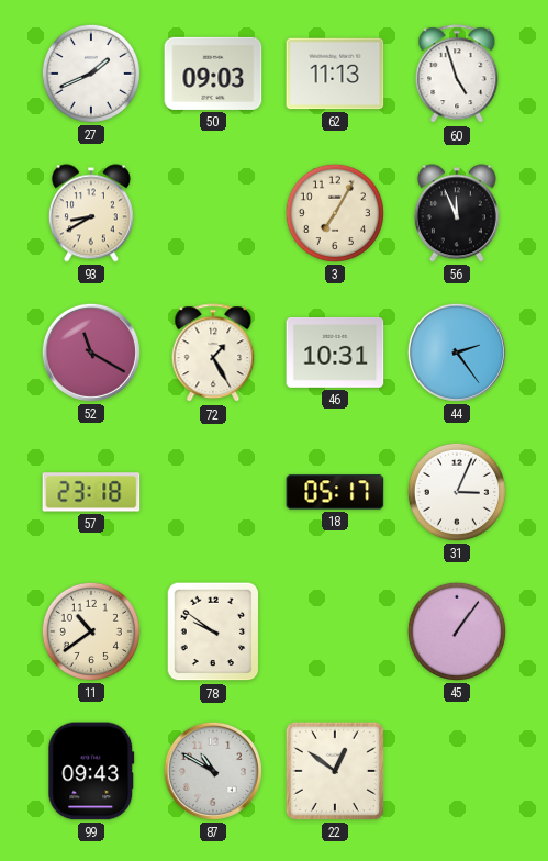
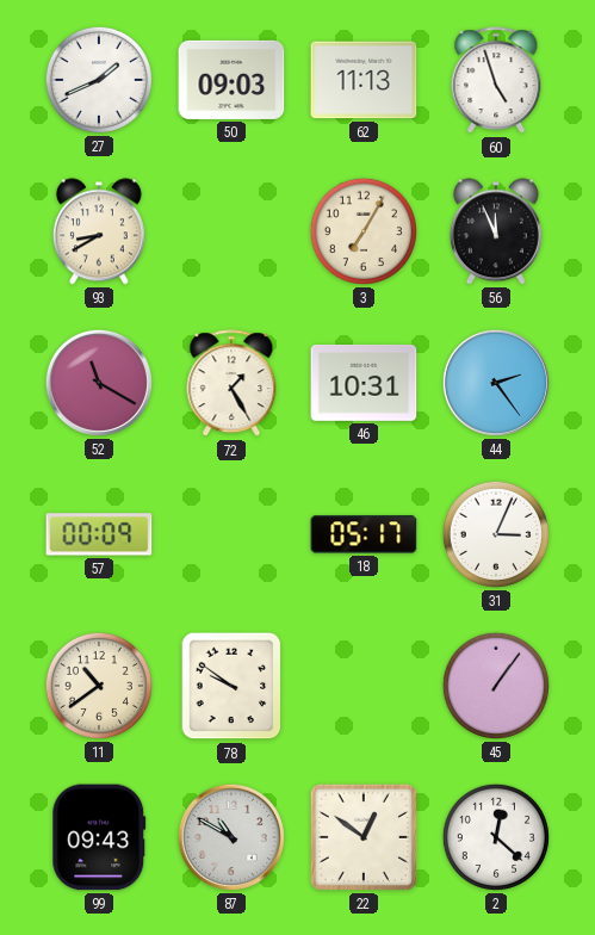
57: 23:18 -> 00:09
2: none -> 12:22
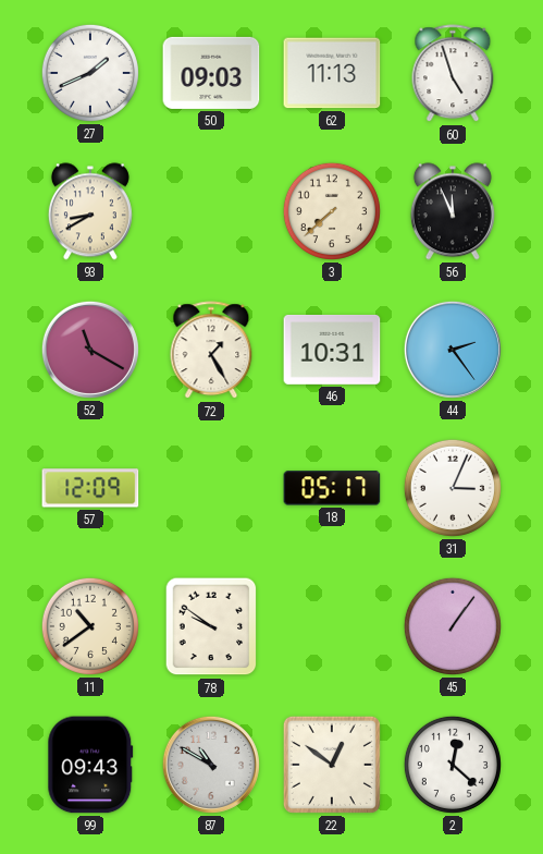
3: 7:05 -> 7:38
57: 00:09 -> 12:09
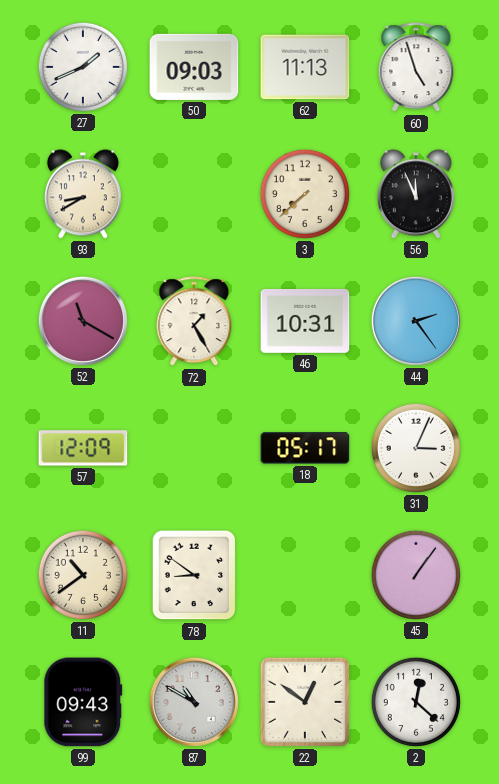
78: 9:51 -> 8:51
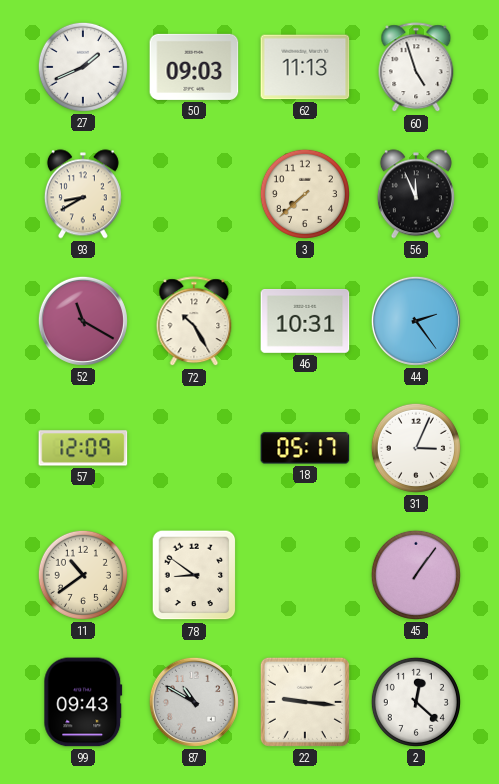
72: 1:25 -> 10:25
22: 12:51 -> 9:16
